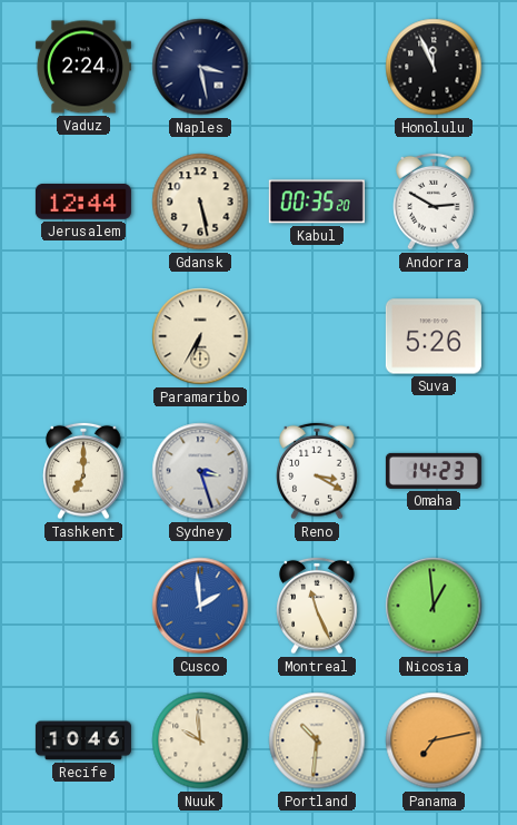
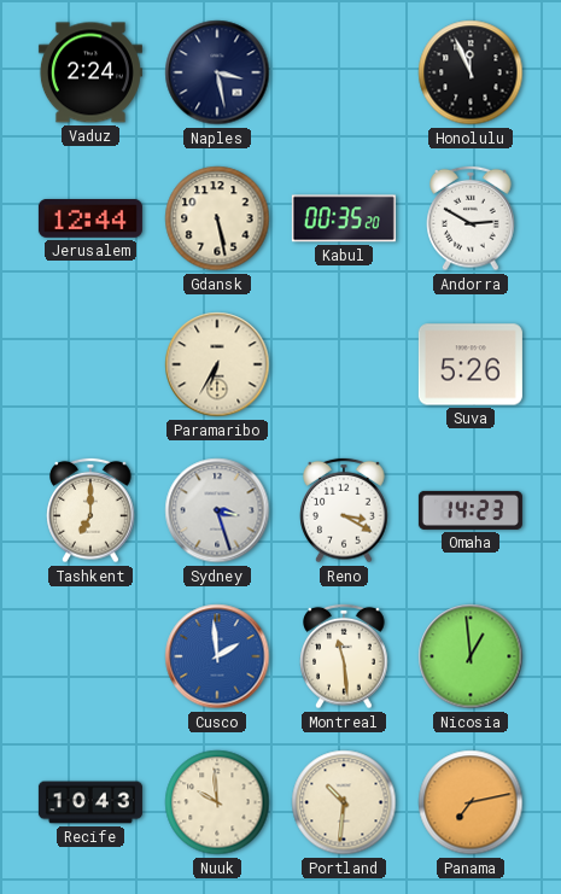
Montreal: 11:26 -> 11:29
Recife: 10:46 -> 10:43
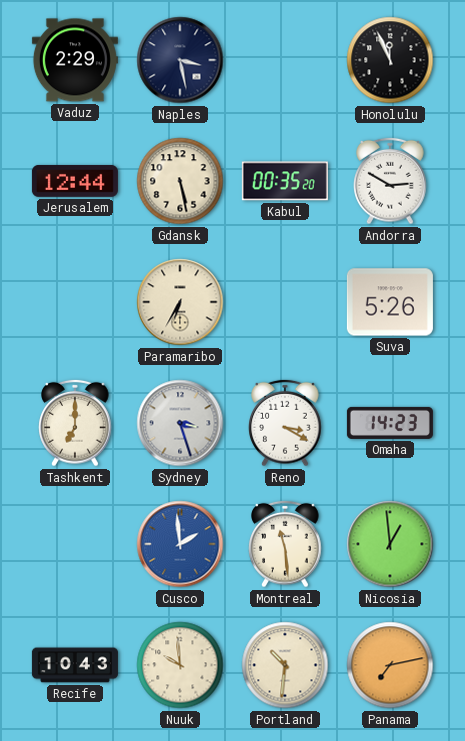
Vaduz: 2:24 -> 2:29
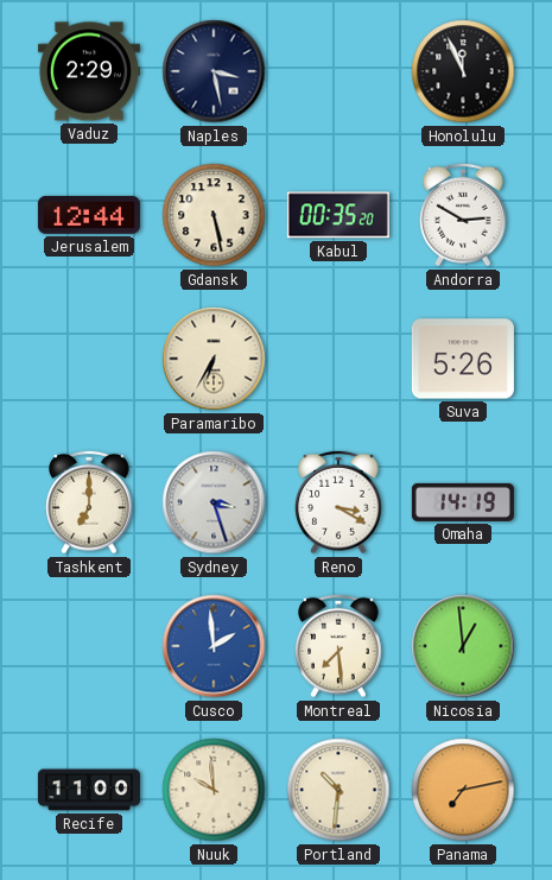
Omaha: 14:23 -> 14:19
Montreal: 11:29 -> 7:29
Recife: 10:43 -> 11:00
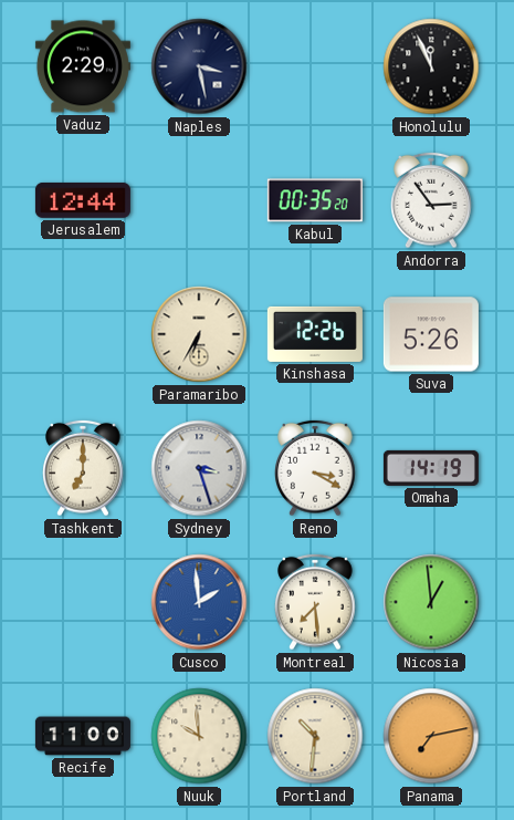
Gdansk: 5:28 -> none
Andorra: 2:50 -> 2:54
Kinshasa: none -> 12:26
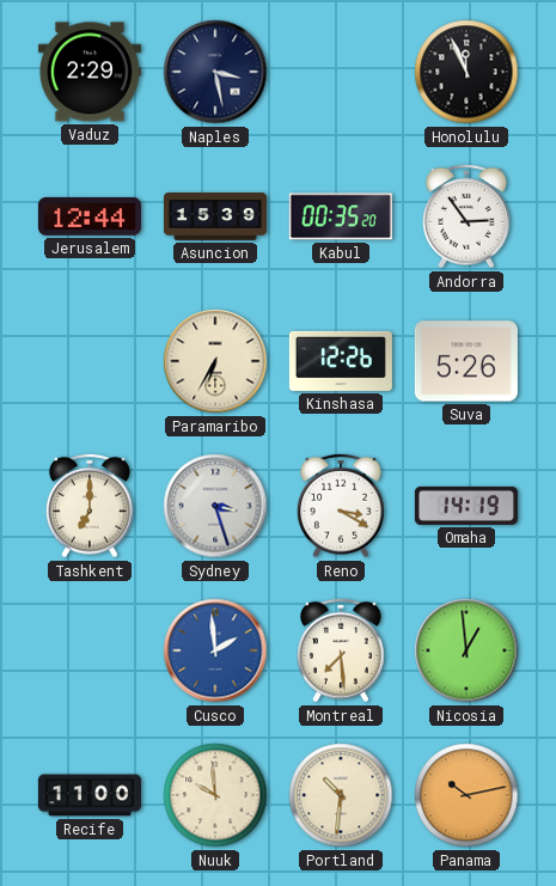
Asuncion: none -> 15:39
Panama: 7:13 -> 10:13
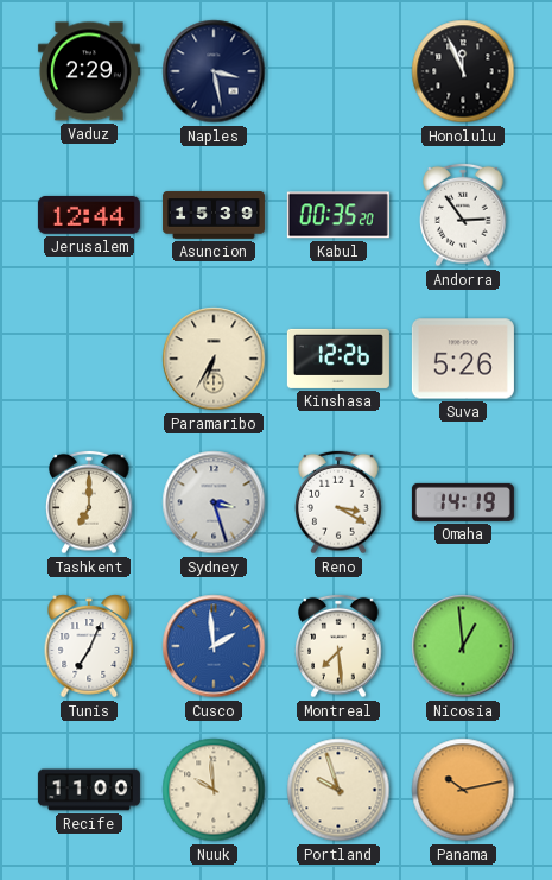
Tunis: none -> 7:04
Portland: 10:31 -> 9:57
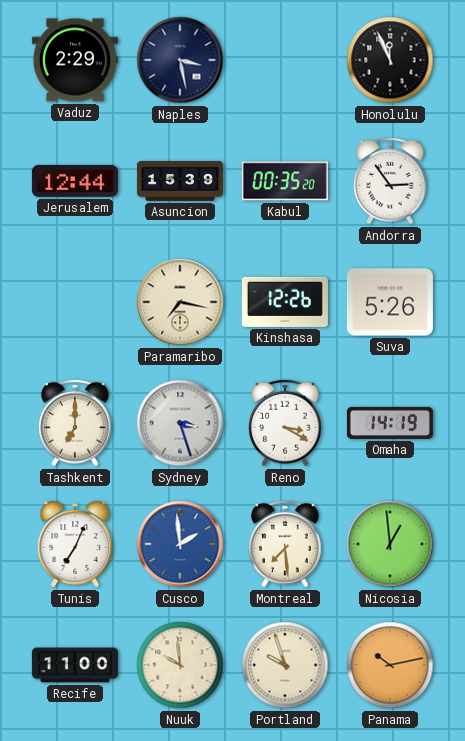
Paramaribo: 6:35 -> 7:17
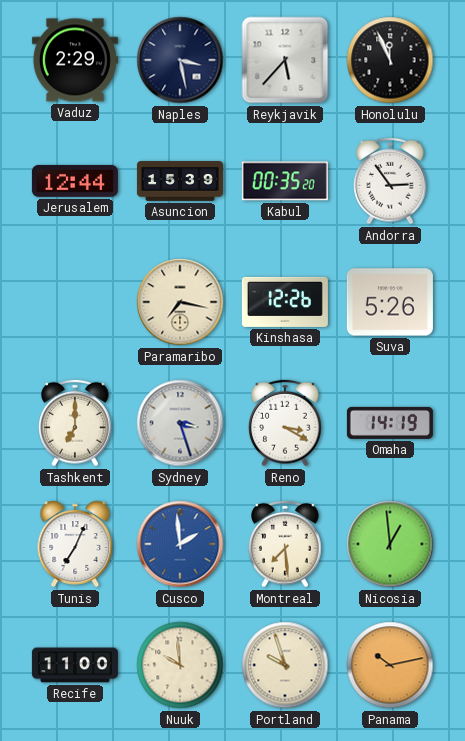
Reykjavik: none -> 5:37
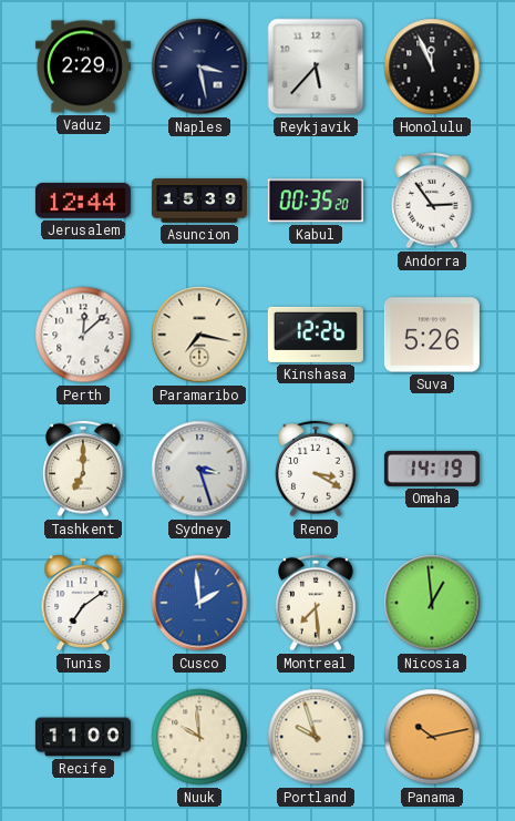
Perth: none -> 12:08
Tunis: 7:04 -> 7:09
